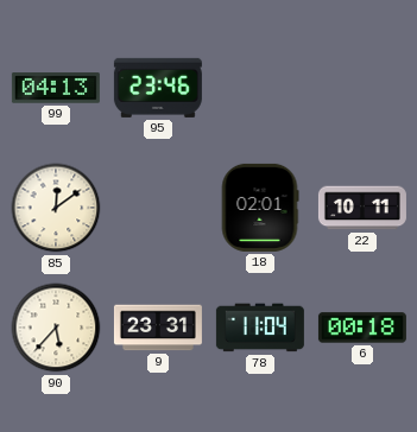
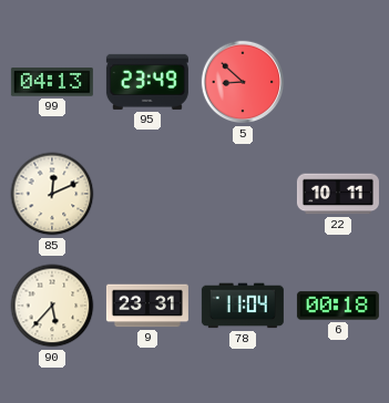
95: 23:46 -> 23:49
5: none -> 8:52
85: 12:09 -> 12:11
18: 02:01 -> none
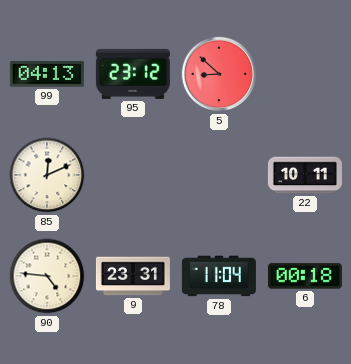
95: 23:49 -> 23:12
90: 5:37 -> 4:46
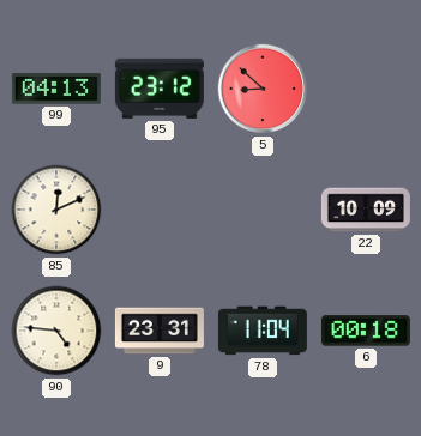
22: 10:11 -> 10:09
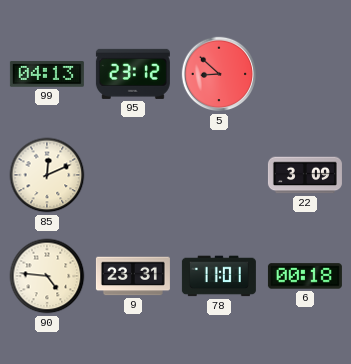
22: 10:09 -> 3:09
78: 11:04 -> 11:01
